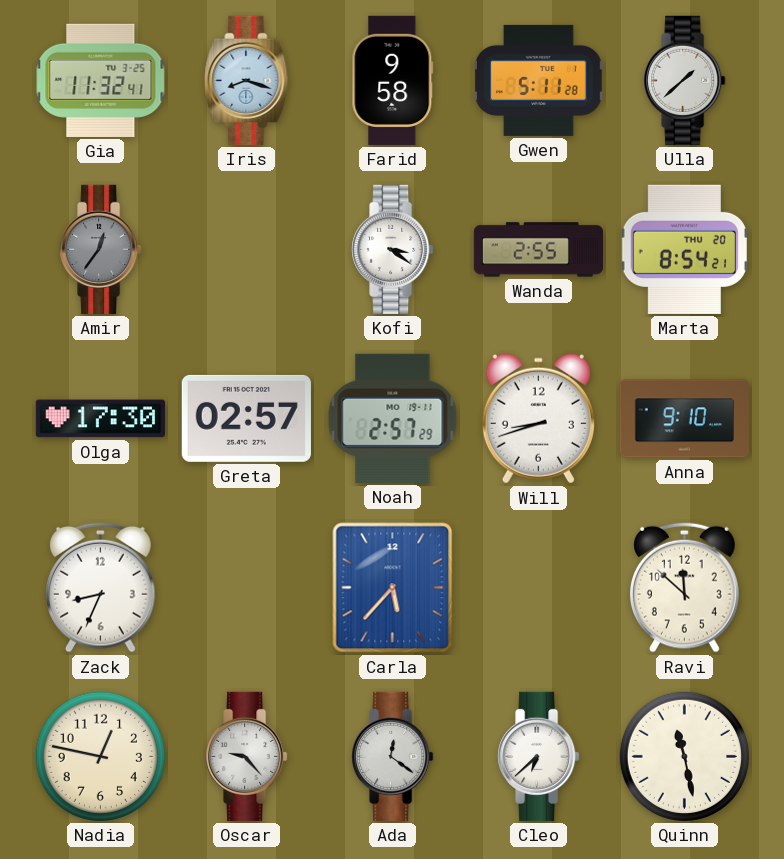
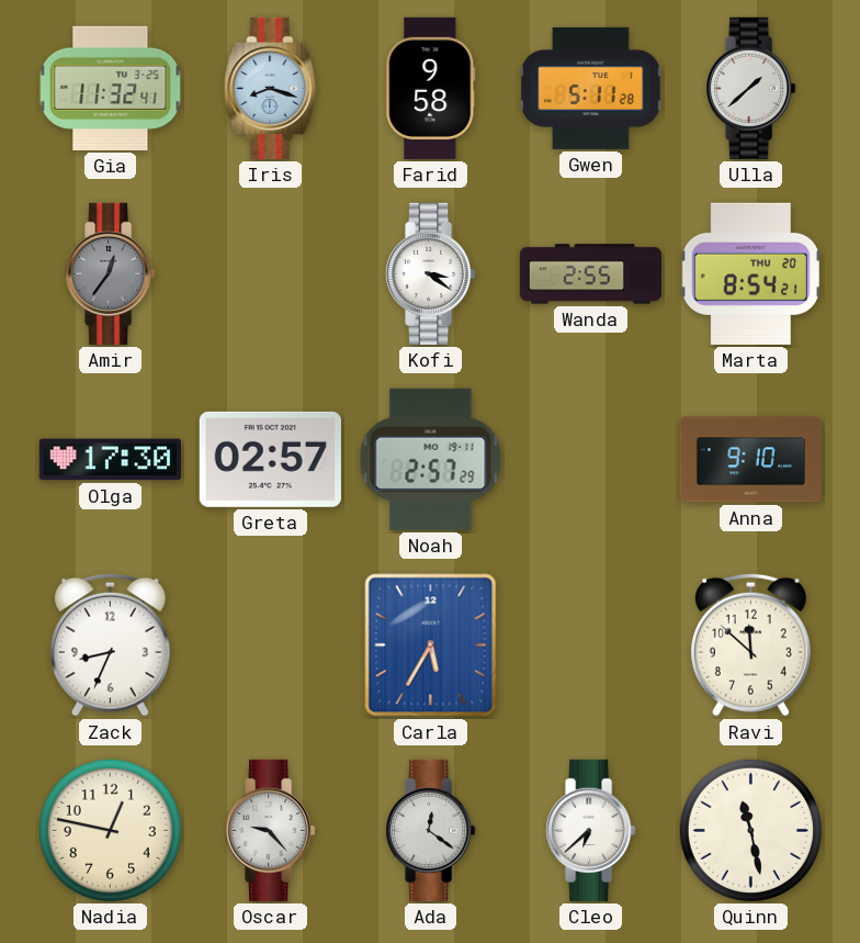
Will: 8:42 -> none
Carla: 5:37 -> 5:35
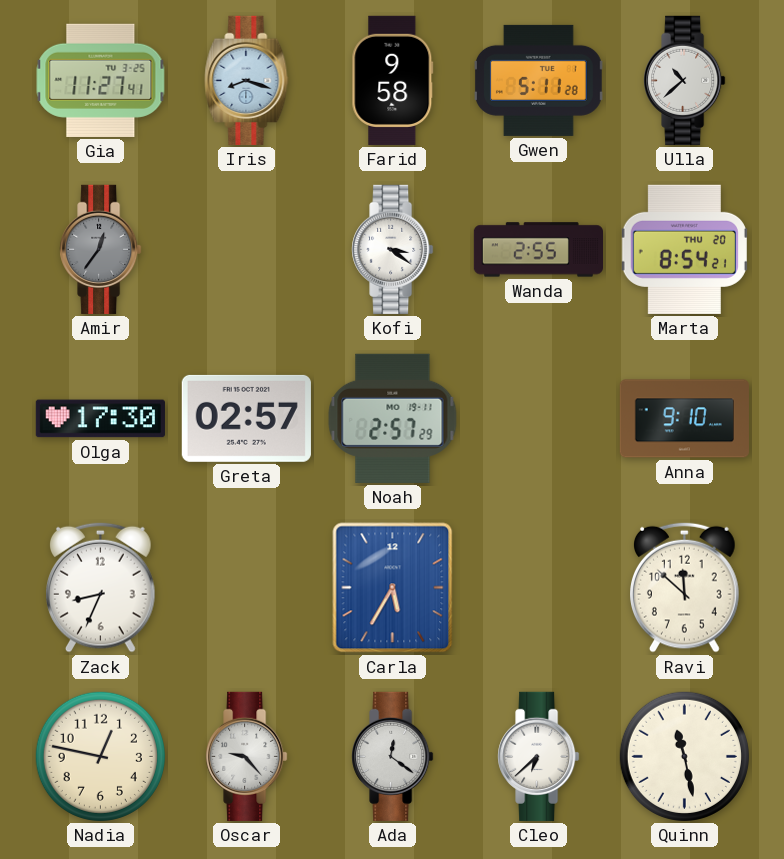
Gia: 11:32 -> 11:27
Ulla: 1:38 -> 10:38
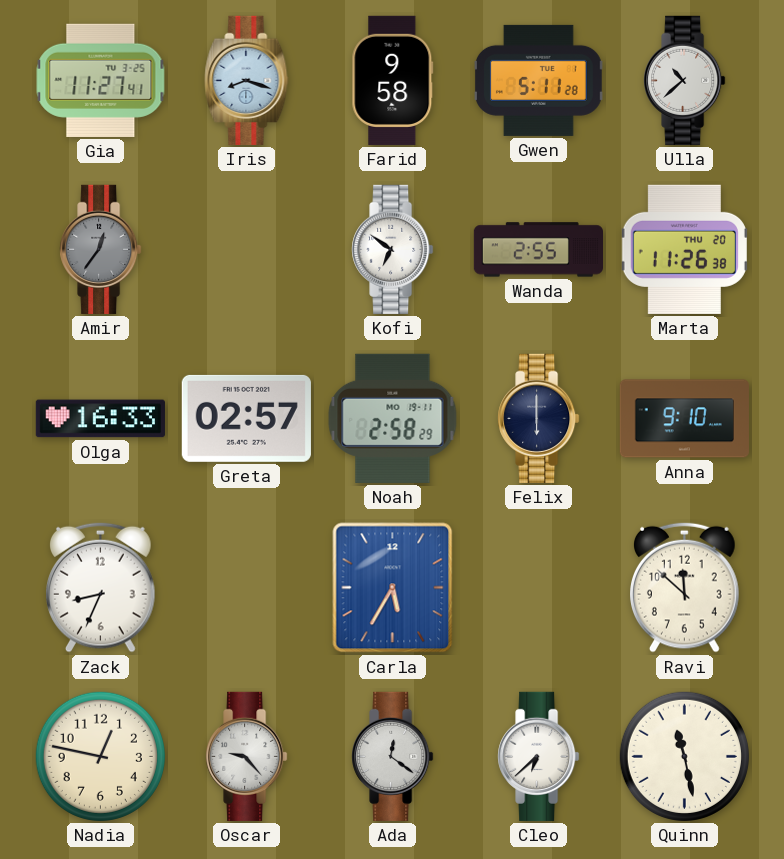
Kofi: 3:21 -> 6:51
Marta: 8:54 -> 11:26
Olga: 17:30 -> 16:33
Noah: 2:57 -> 2:58
Felix: none -> 6:00
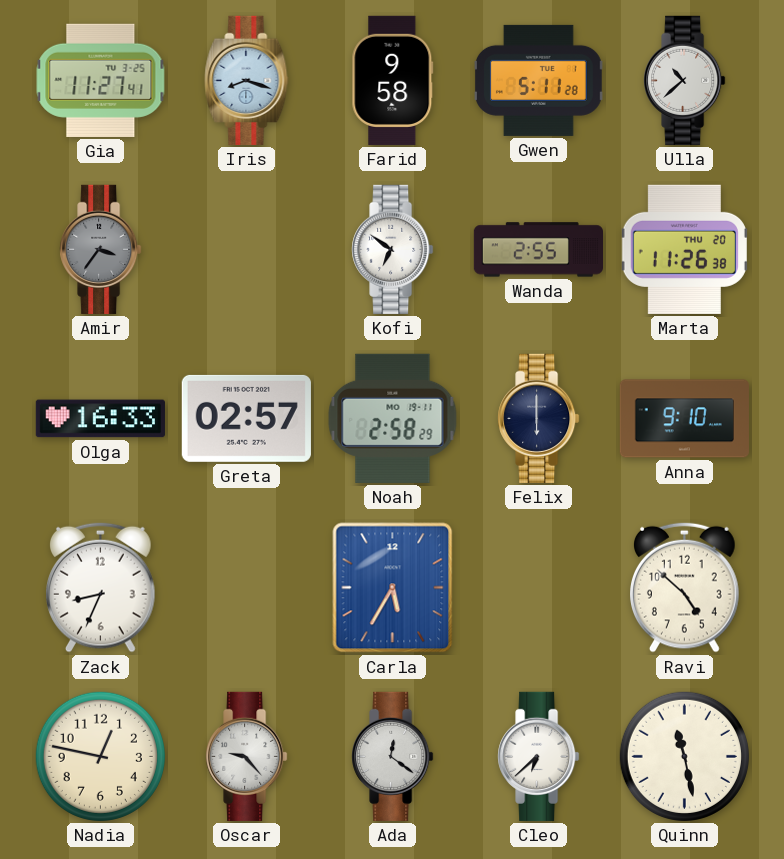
Amir: 12:36 -> 3:36
Ravi: 11:52 -> 4:52
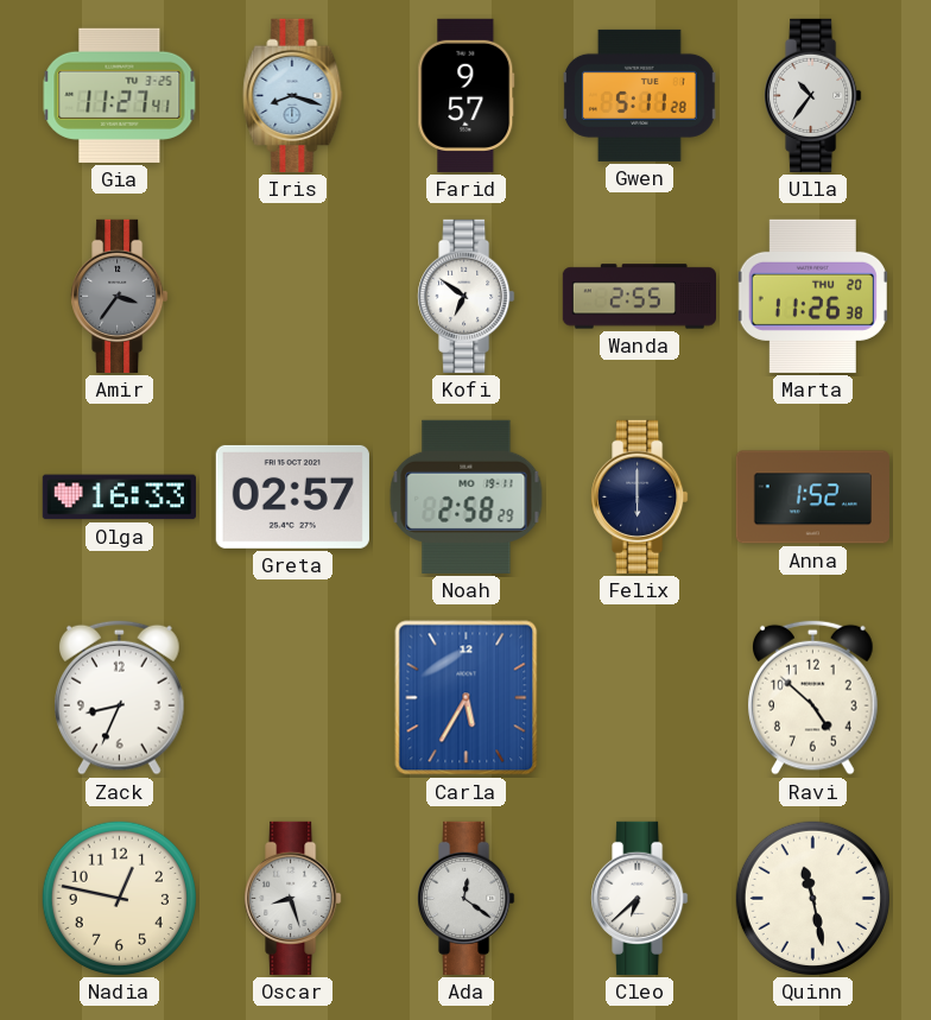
Farid: 9:58 -> 9:57
Ulla: 10:38 -> 10:36
Anna: 9:10 -> 1:52
Oscar: 9:23 -> 8:27
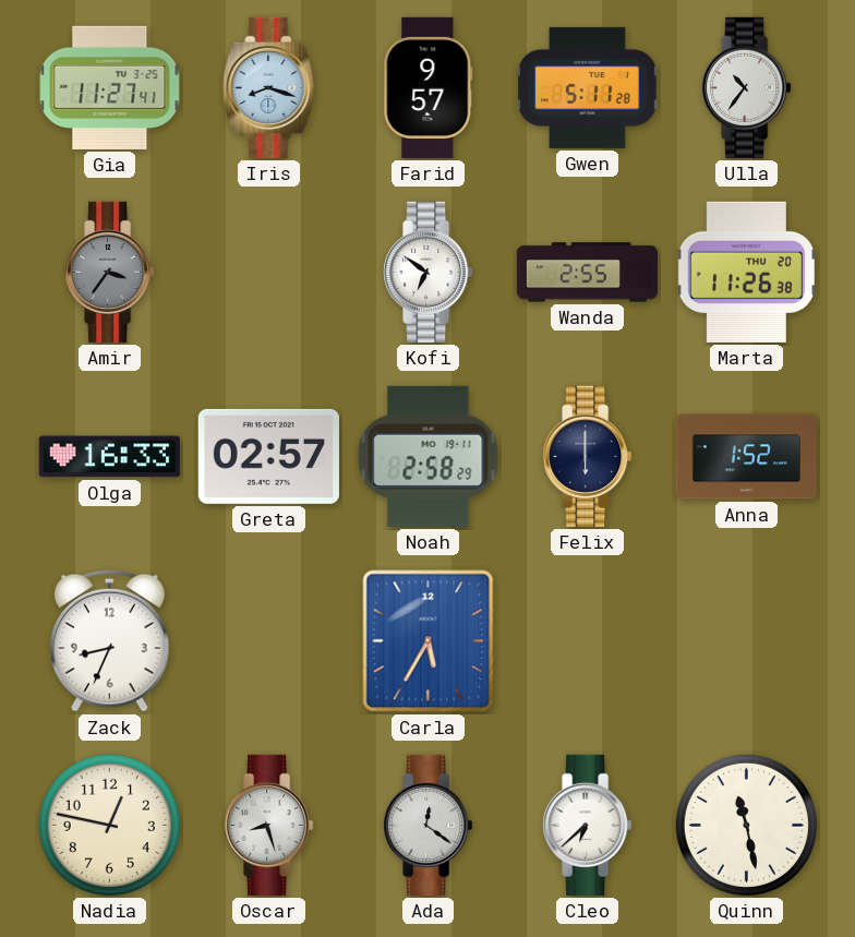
Ravi: 4:52 -> none
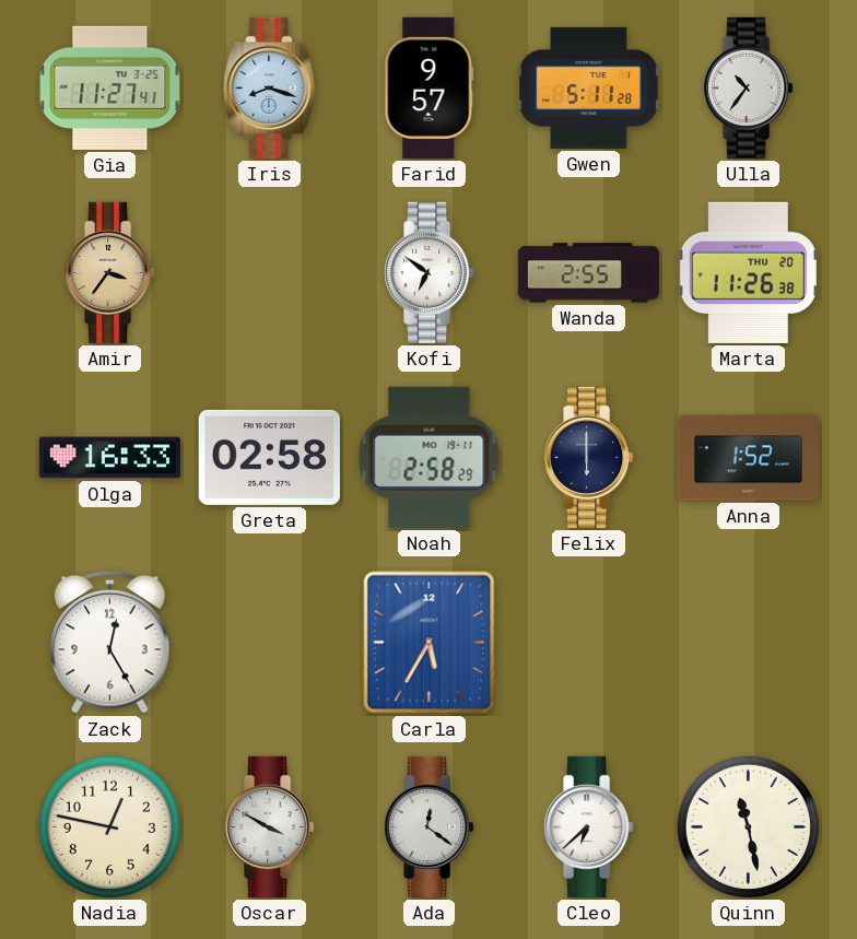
Amir dial: grey -> champagne
Greta: 02:57 -> 02:58
Zack: 8:34 -> 12:25
Oscar: 8:27 -> 3:50
